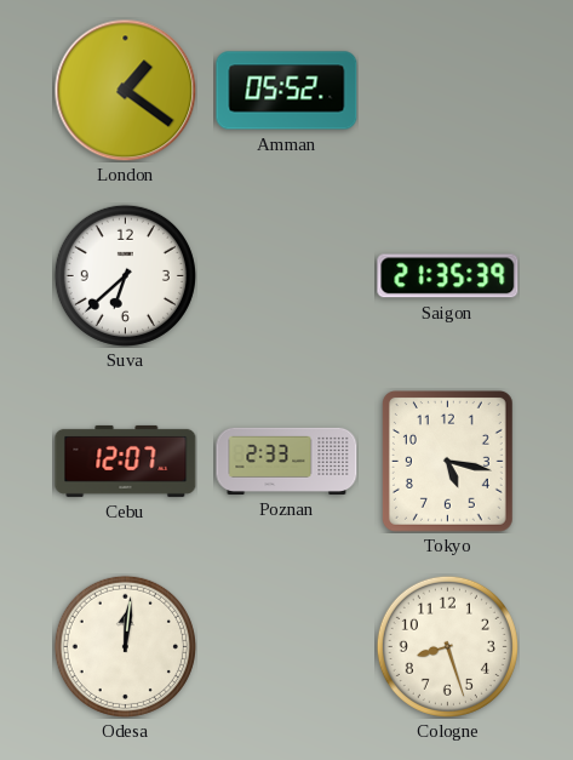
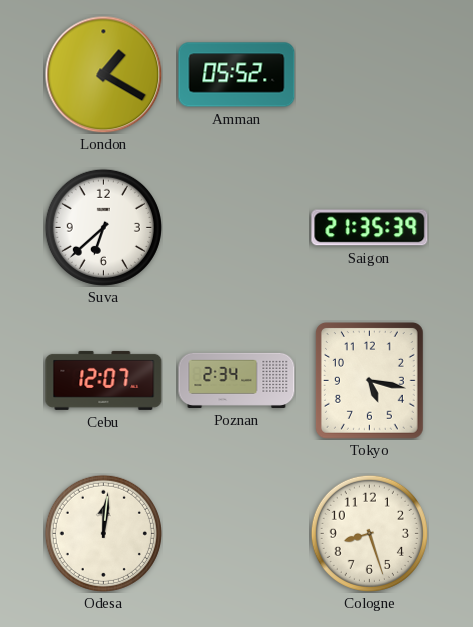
London: 1:21 -> 1:20
Poznan: 2:33 -> 2:34
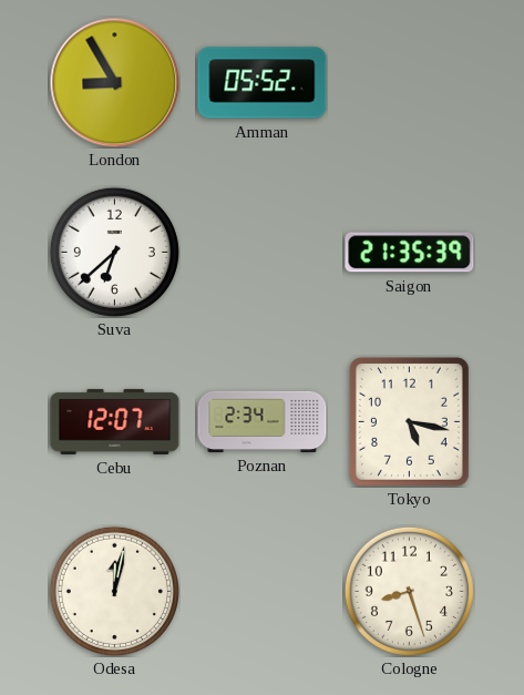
London: 1:20 -> 8:55
Odesa: 12:01 -> 12:02
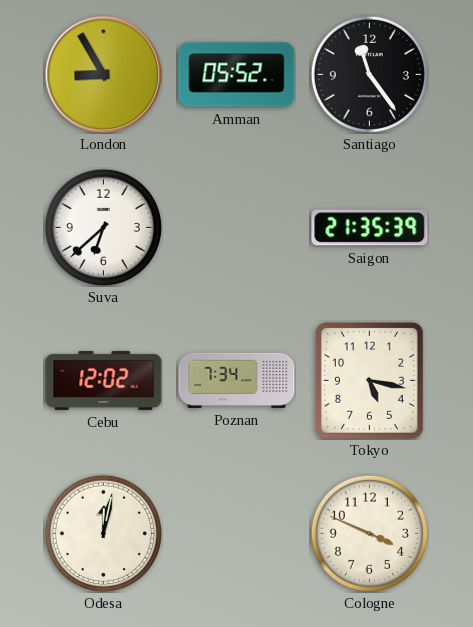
Santiago: none -> 11:24
Cebu: 12:07 -> 12:02
Poznan: 2:34 -> 7:34
Cologne: 8:27 -> 3:49
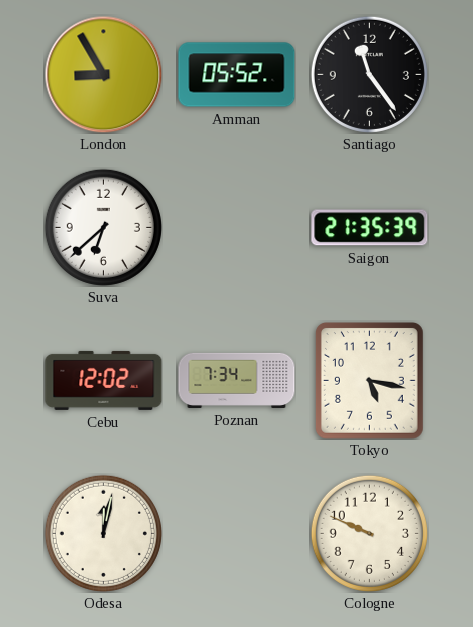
Cologne: 3:49 -> 9:49
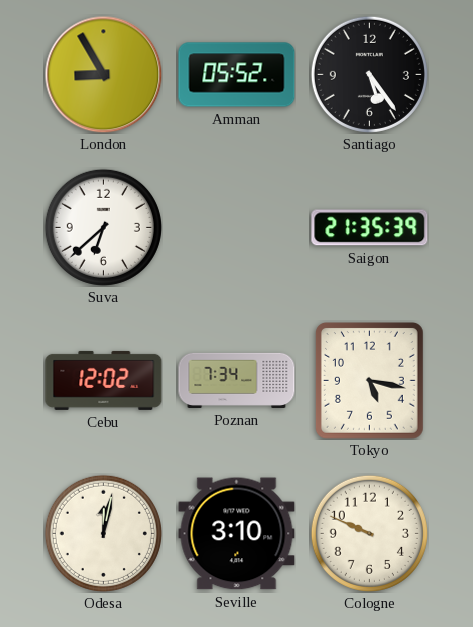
Santiago: 11:24 -> 5:24
Seville: none -> 3:10
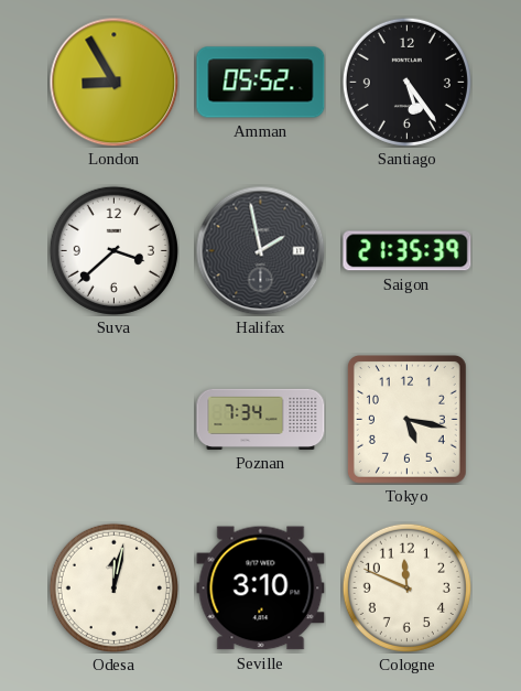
Suva: 6:38 -> 3:38
Halifax: none -> 1:58
Cebu: 12:02 -> none
Cologne: 9:49 -> 11:49
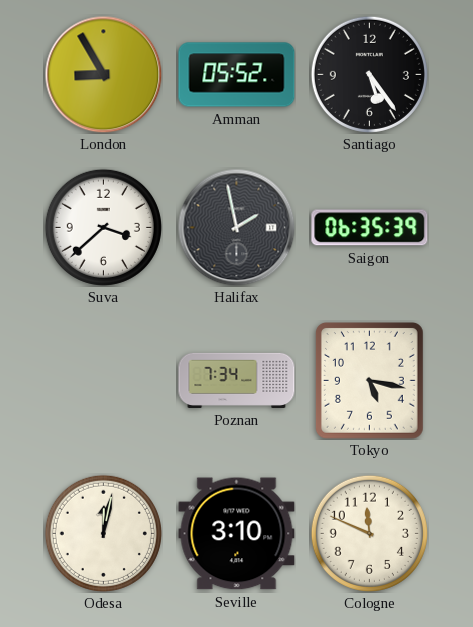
Saigon: 21:35 -> 06:35
